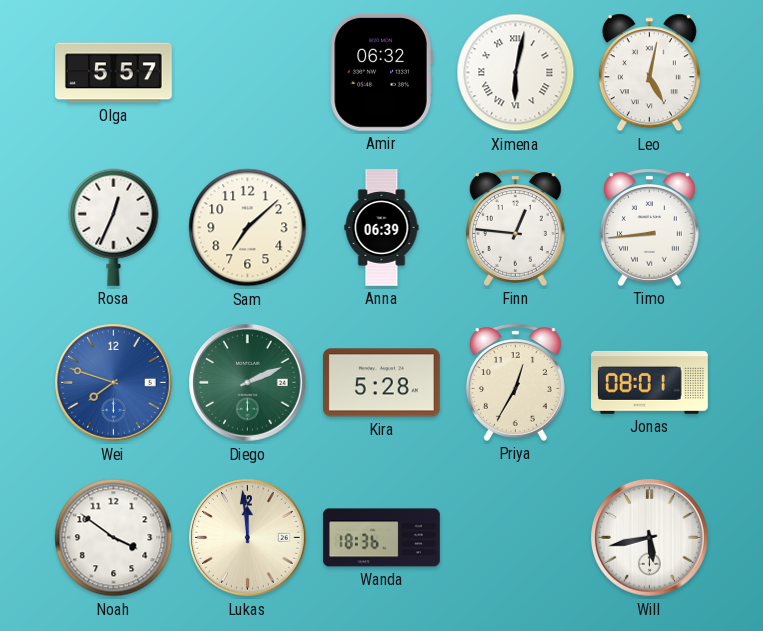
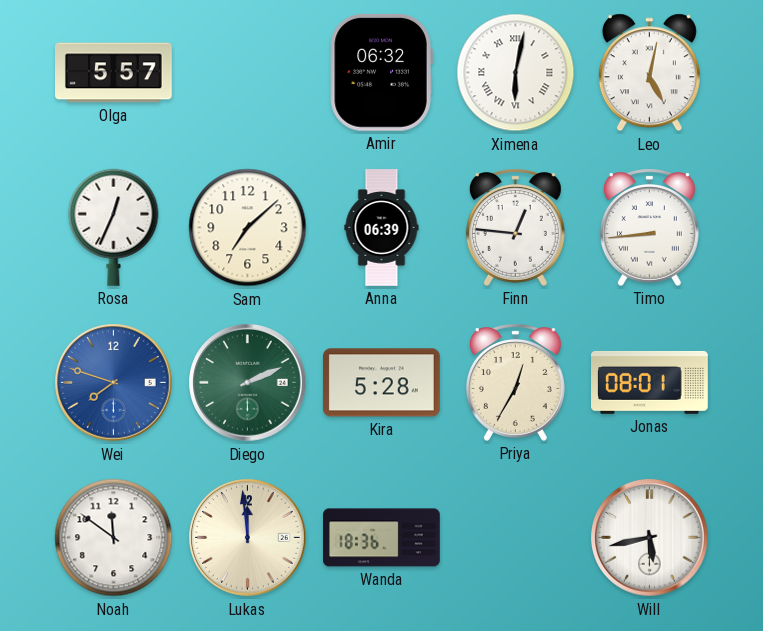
Noah: 3:51 -> 11:51
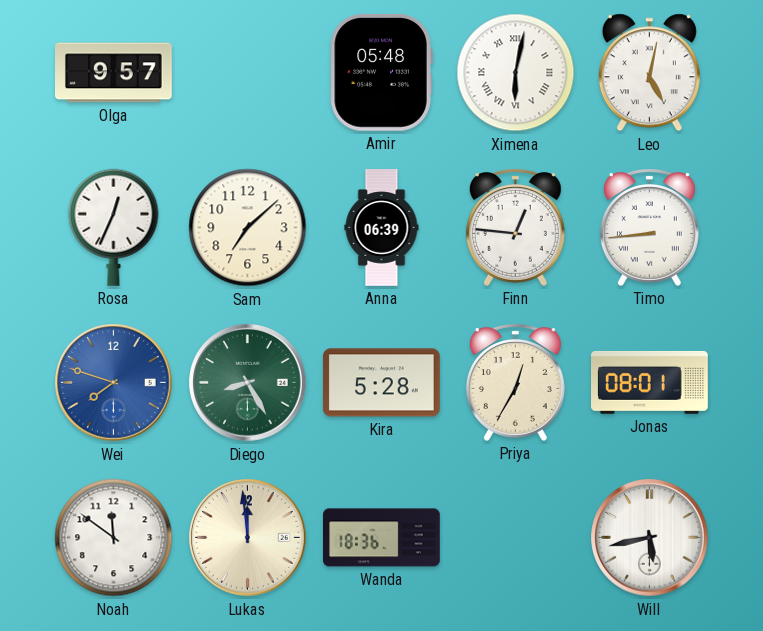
Olga: 5:57 -> 9:57
Amir: 06:32 -> 05:48
Diego: 2:11 -> 8:25
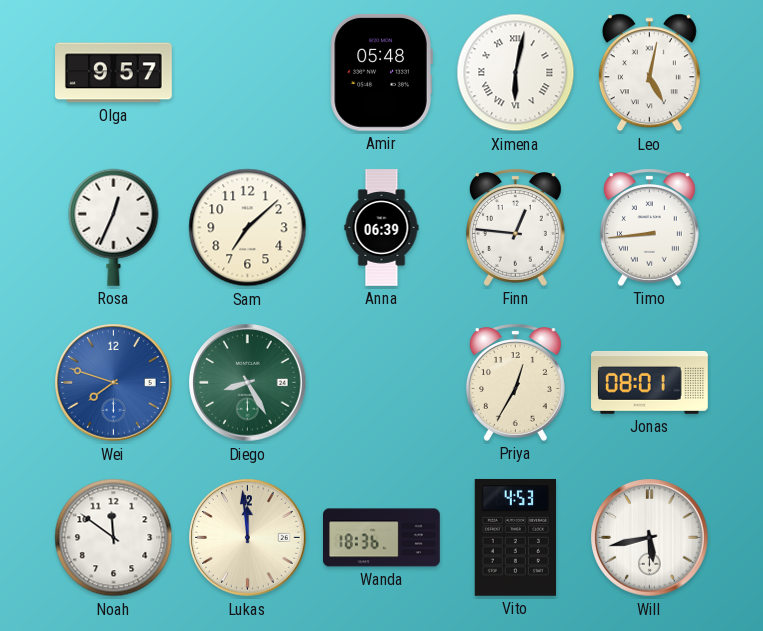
Kira: 5:28 -> none
Vito: none -> 4:53
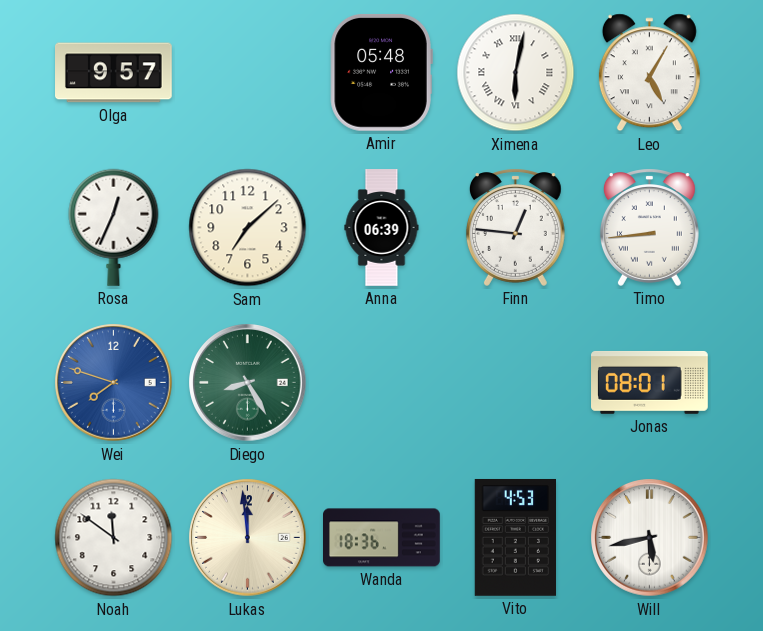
Leo: 5:02 -> 5:05
Priya: 12:35 -> none
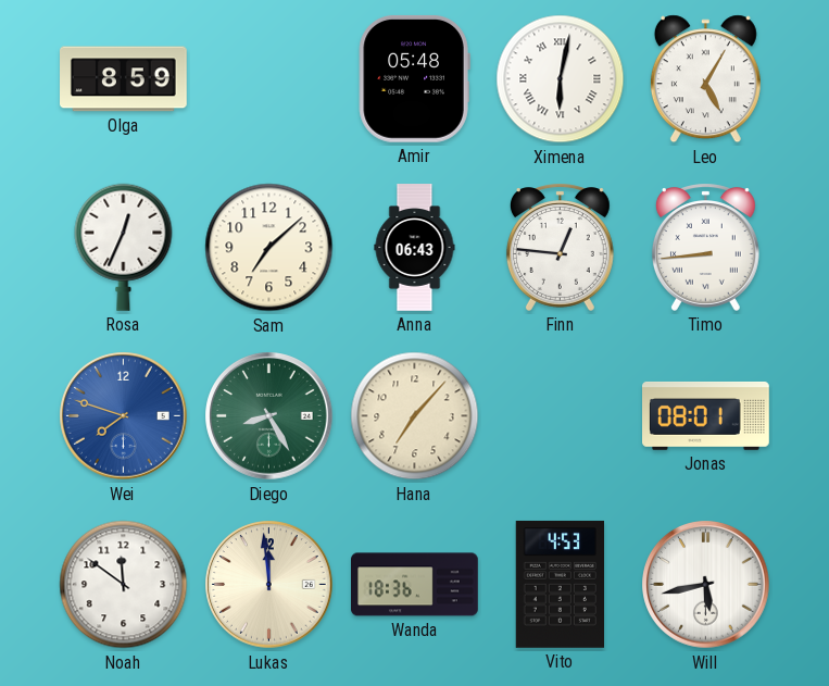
Olga: 9:57 -> 8:59
Anna: 06:39 -> 06:43
Hana: none -> 7:07
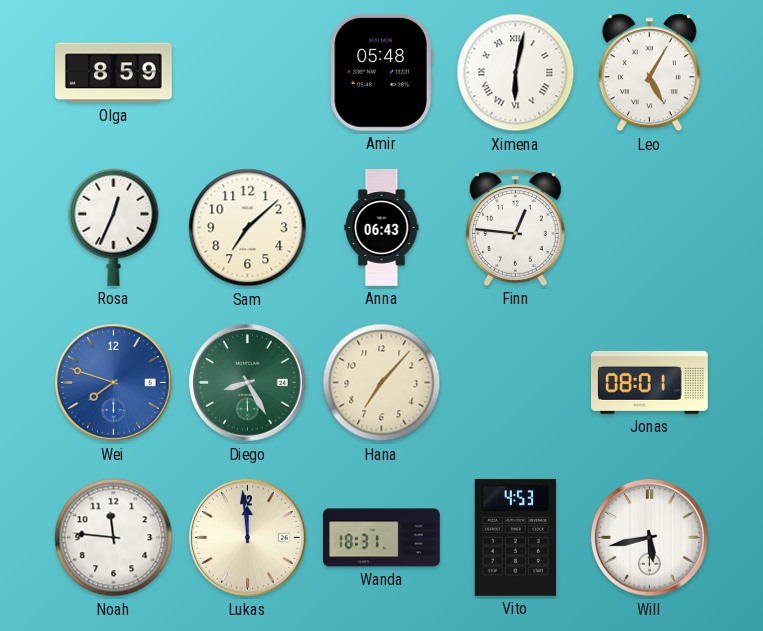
Timo: 8:44 -> none
Noah: 11:51 -> 11:46
Wanda: 18:36 -> 18:31
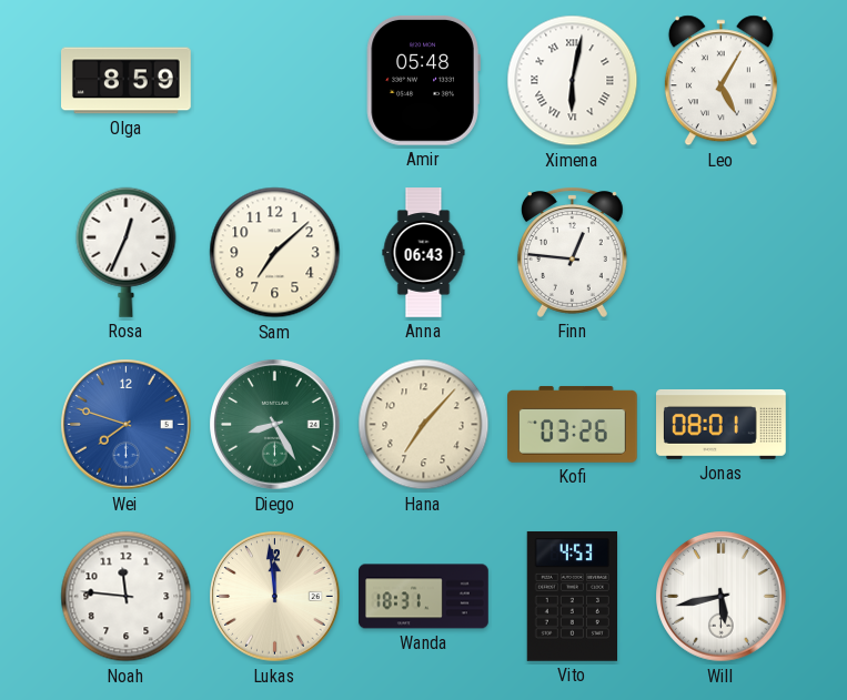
Kofi: none -> 03:26
